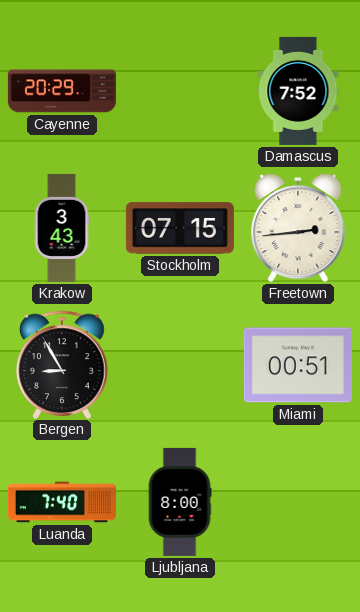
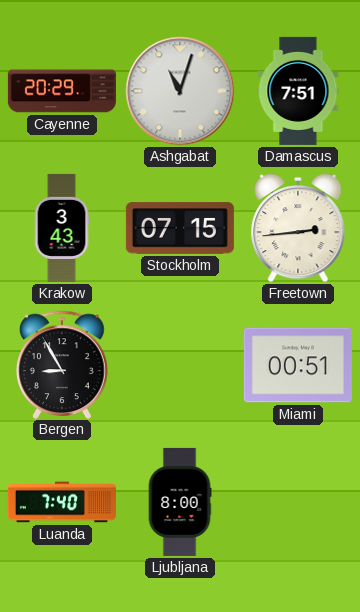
Ashgabat: none -> 11:03
Damascus: 7:52 -> 7:51
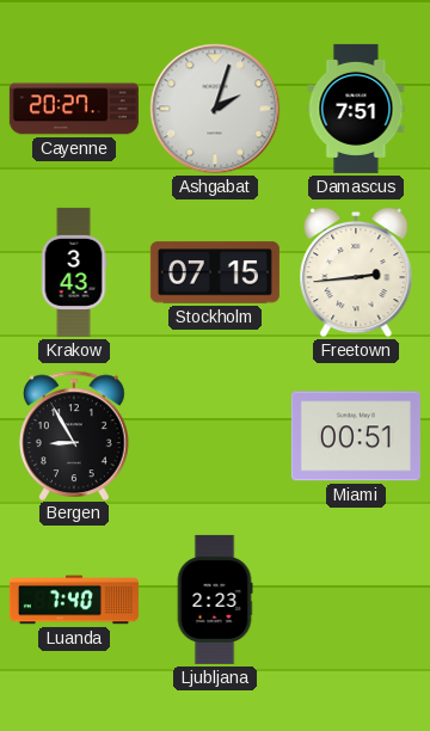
Cayenne: 20:29 -> 20:27
Ashgabat: 11:03 -> 2:03
Ljubljana: 8:00 -> 2:23
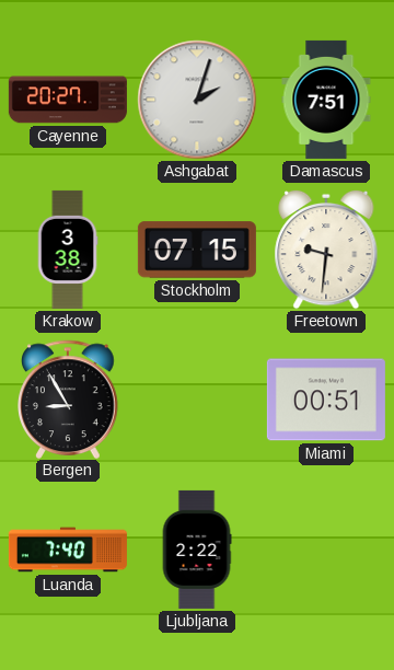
Krakow: 3:43 -> 3:38
Freetown: 2:44 -> 9:31
Ljubljana: 2:23 -> 2:22
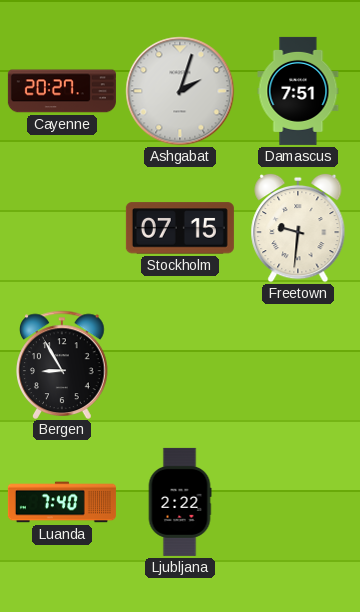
Krakow: 3:38 -> none
Miami: 00:51 -> none
